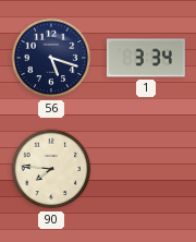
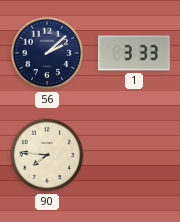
56: 5:18 -> 2:08
1: 3:34 -> 3:33
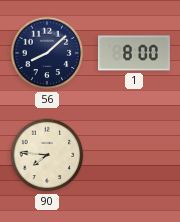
56: 2:08 -> 8:08
1: 3:33 -> 8:00
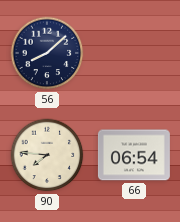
1: 8:00 -> none
66: none -> 06:54
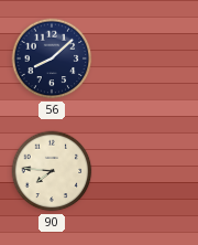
66: 06:54 -> none
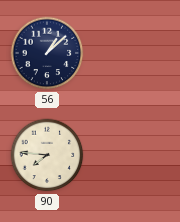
56: 8:08 -> 1:08
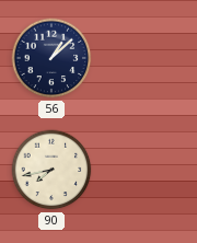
90: 7:46 -> 7:43
